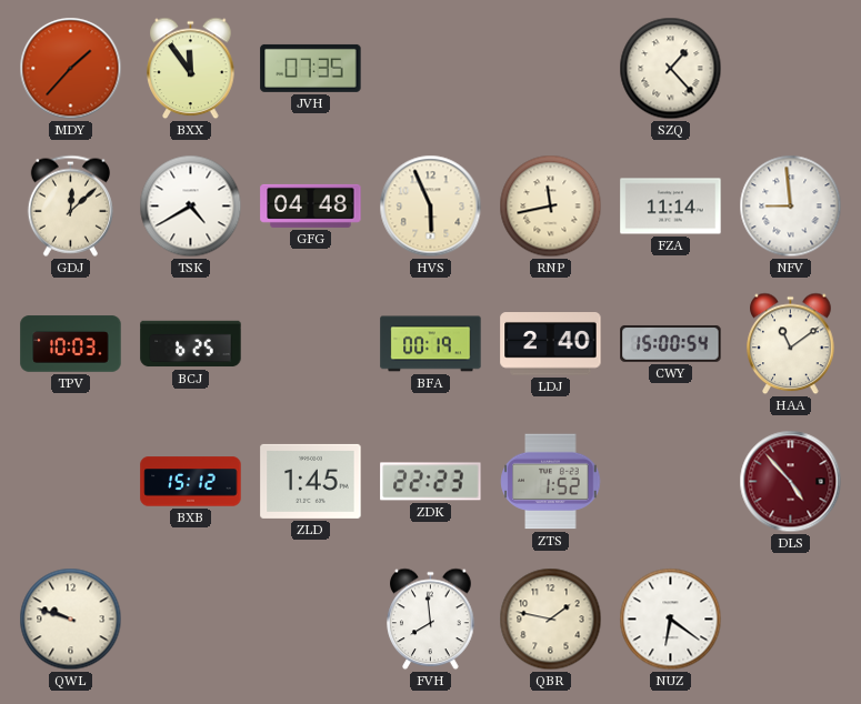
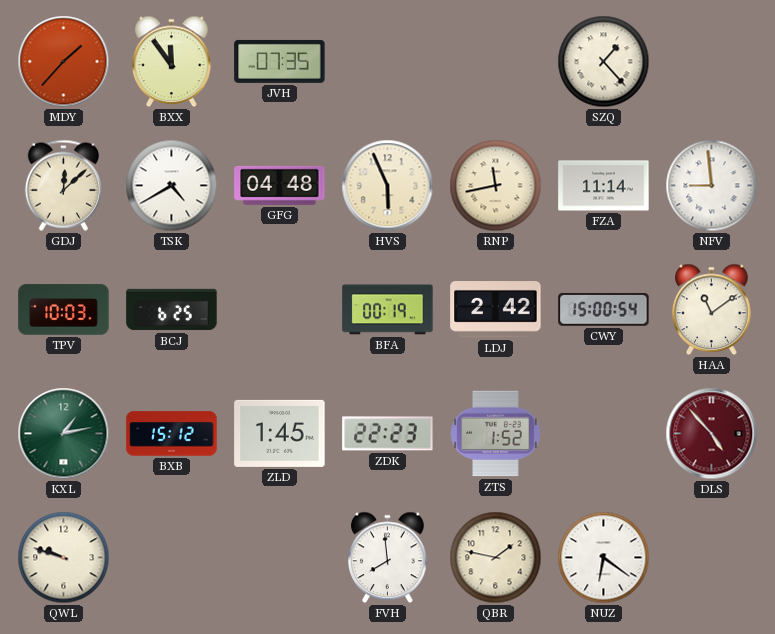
LDJ: 2:40 -> 2:42
KXL: none -> 1:13
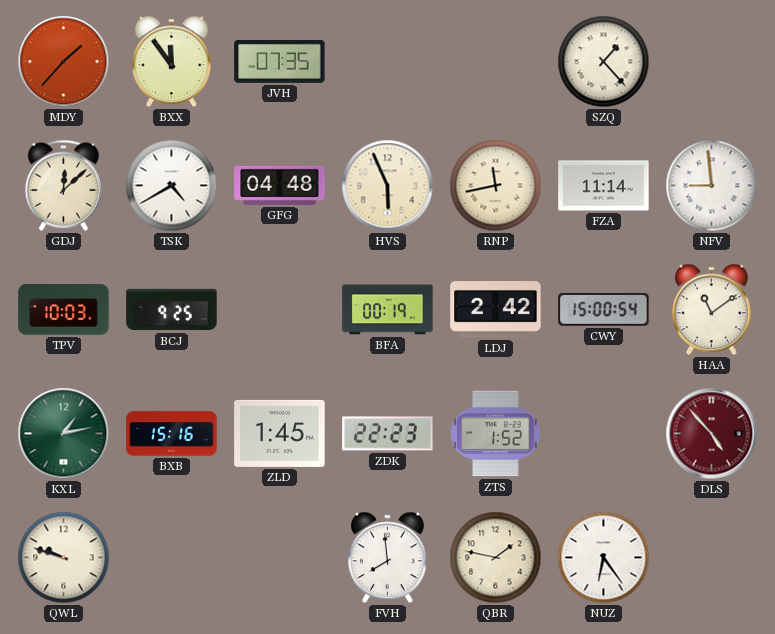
BCJ: 6:25 -> 9:25
BXB: 15:12 -> 15:16
NUZ: 6:21 -> 6:24
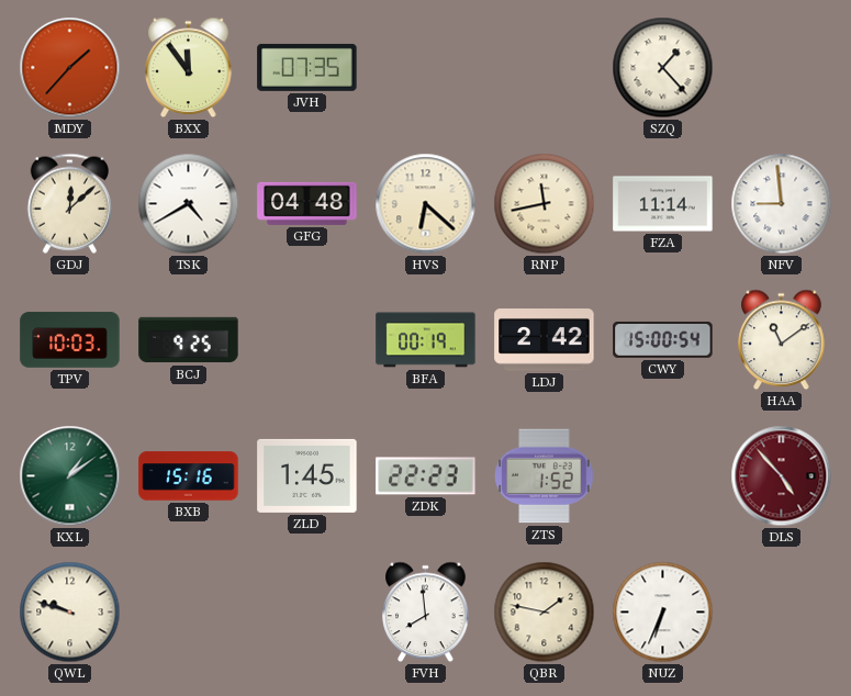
HVS: 5:56 -> 6:22
KXL: 1:13 -> 1:09
NUZ: 6:24 -> 6:34
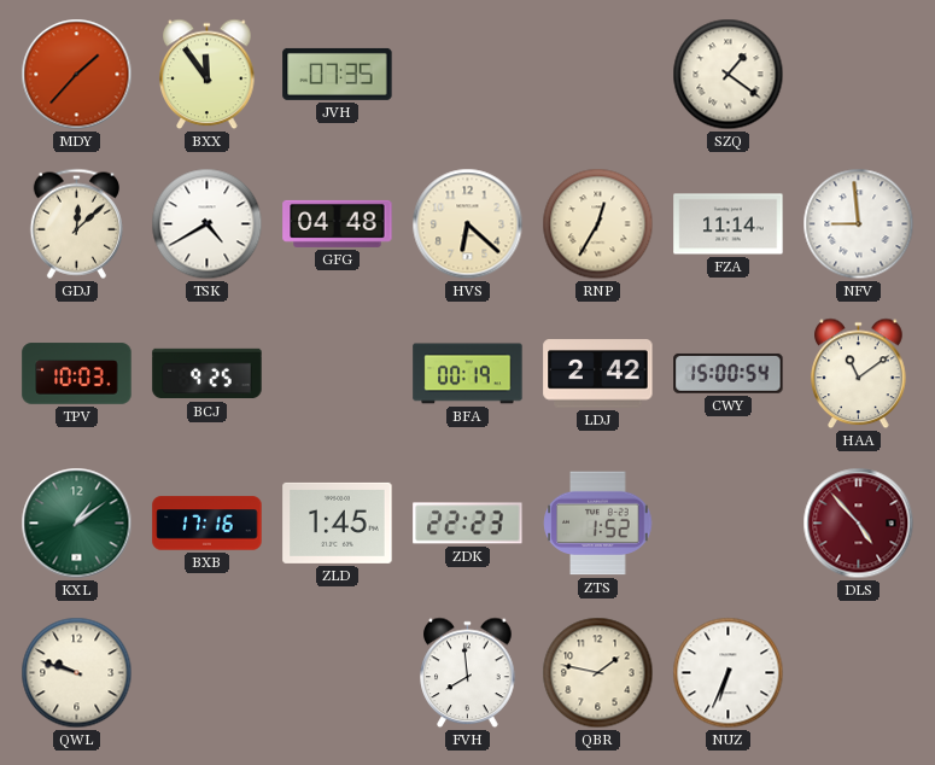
SZQ: 1:23 -> 1:21
RNP: 11:43 -> 12:35
BXB: 15:16 -> 17:16
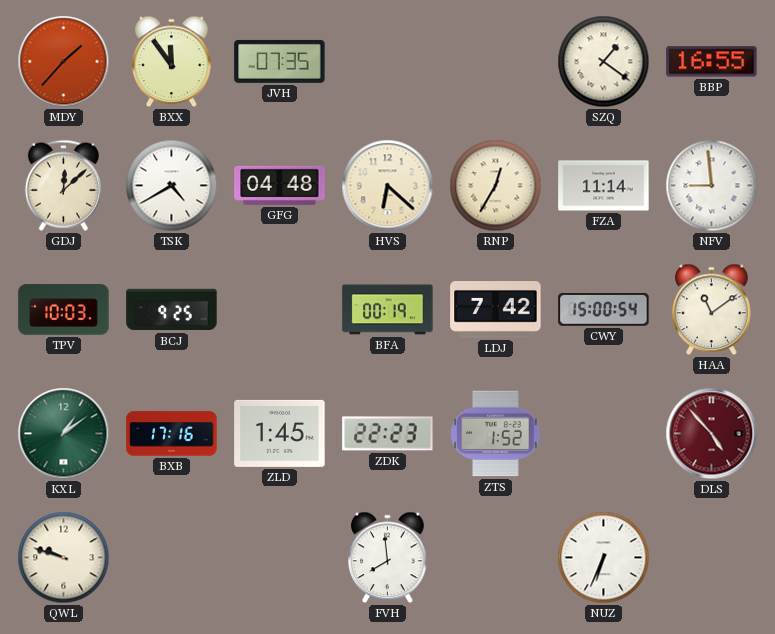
BBP: none -> 16:55
LDJ: 2:42 -> 7:42
QBR: 1:47 -> none
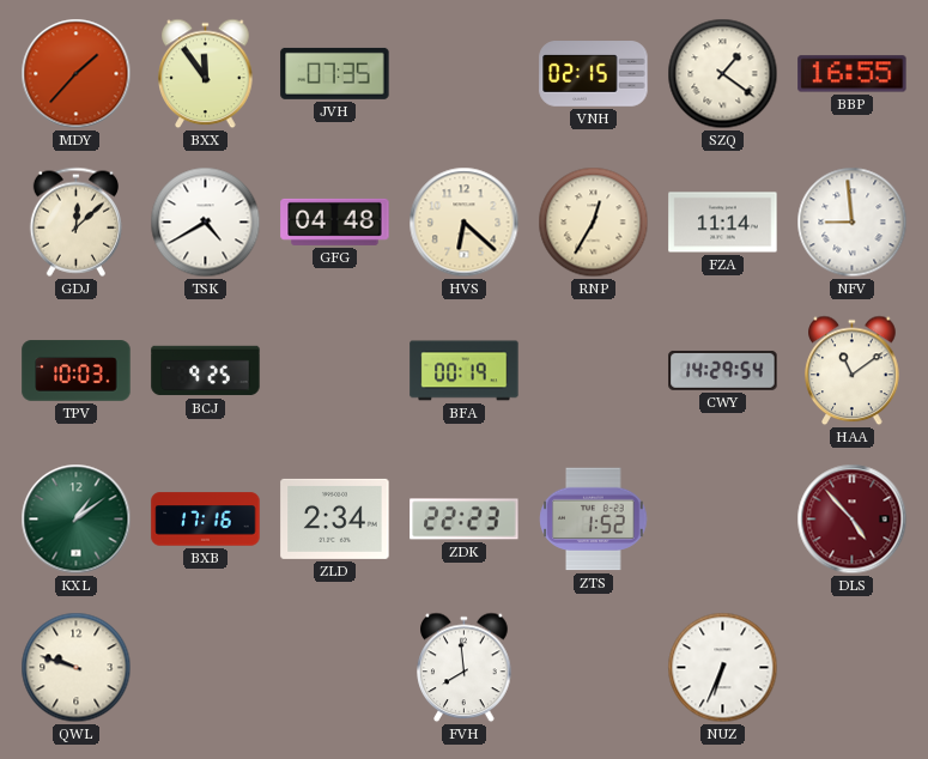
VNH: none -> 02:15
LDJ: 7:42 -> none
CWY: 15:00 -> 14:29
ZLD: 1:45 -> 2:34
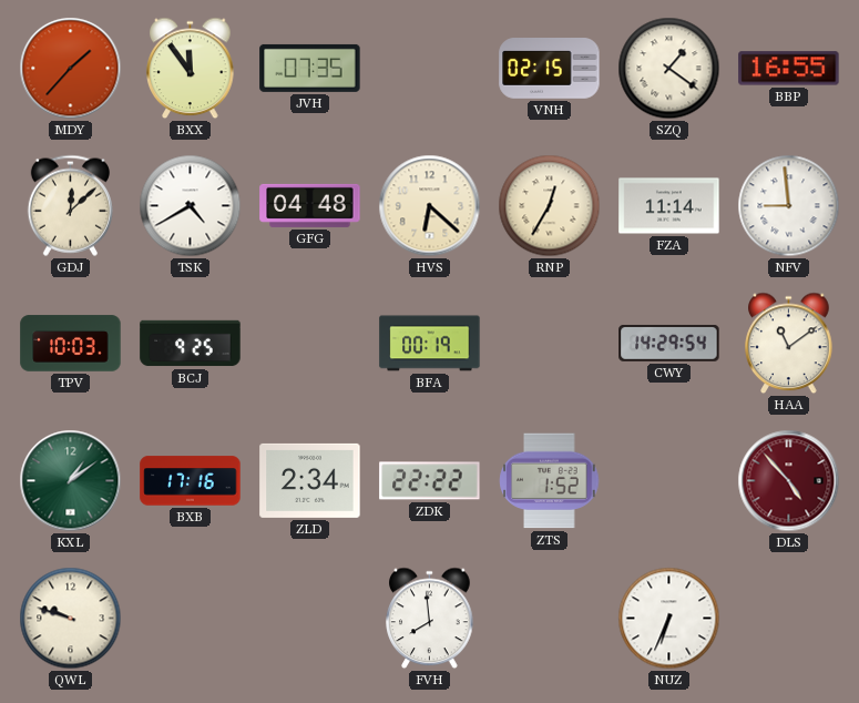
ZDK: 22:23 -> 22:22
